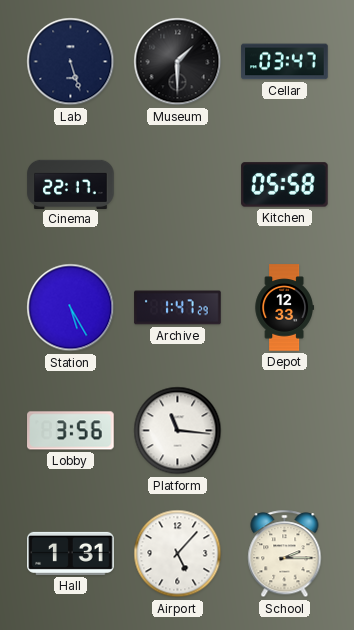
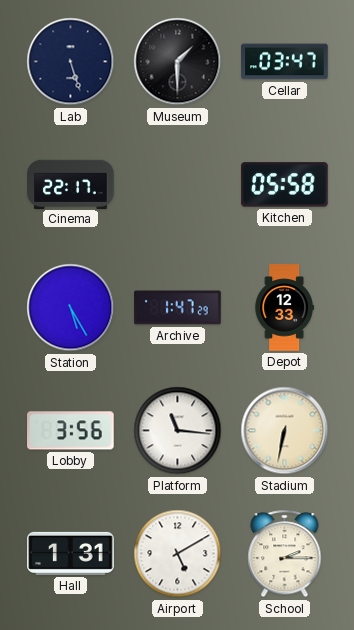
Stadium: none -> 6:32
Airport: 5:07 -> 5:10
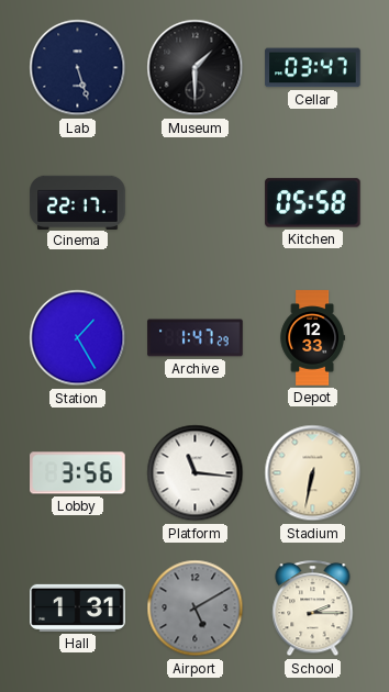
Station: 5:25 -> 1:25
Airport dial: white -> grey
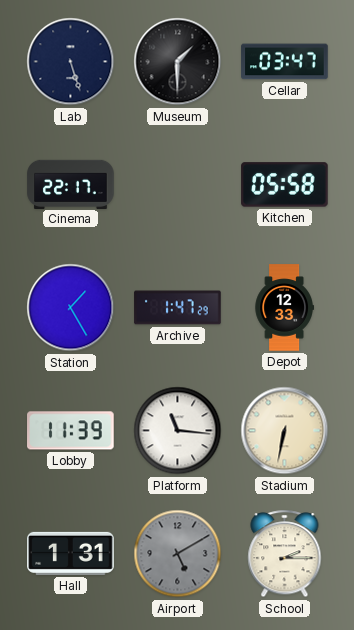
Lobby: 3:56 -> 11:39
